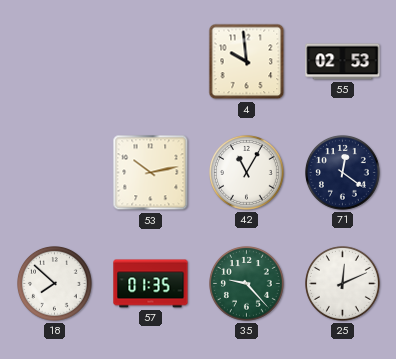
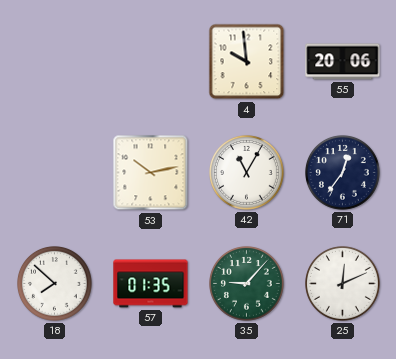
55: 02:53 -> 20:06
71: 12:21 -> 12:36
35: 9:23 -> 9:07
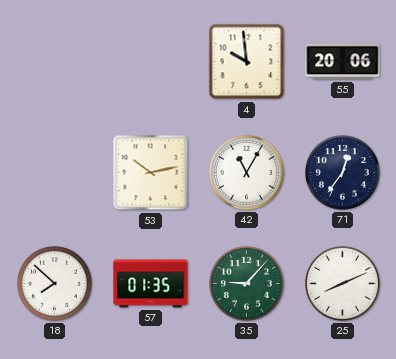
25: 12:11 -> 8:11
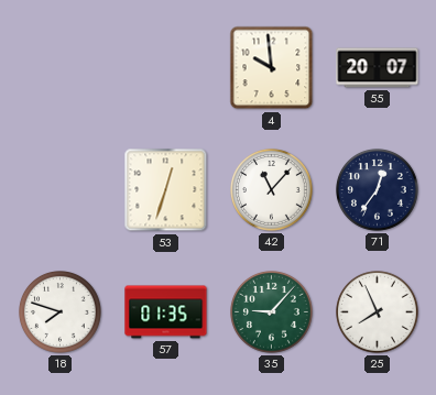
55: 20:06 -> 20:07
53: 10:13 -> 12:33
42: 11:05 -> 11:07
18: 7:52 -> 7:48
25: 8:11 -> 7:56
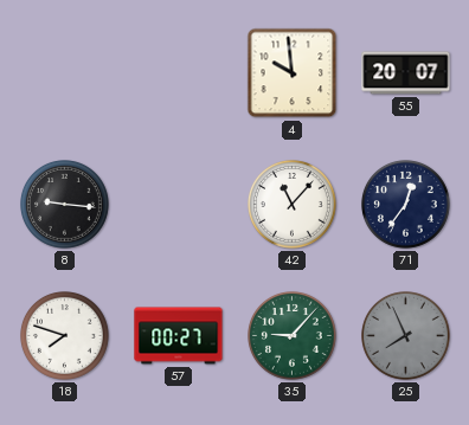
8: none -> 9:16
53: 12:33 -> none
57: 01:35 -> 00:27
25 dial: white -> grey
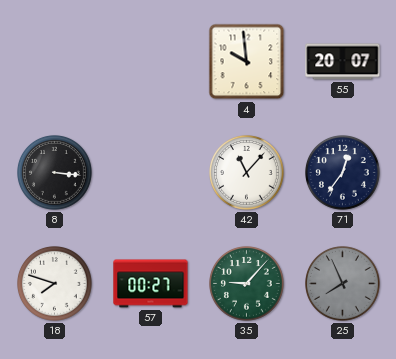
8: 9:16 -> 3:16
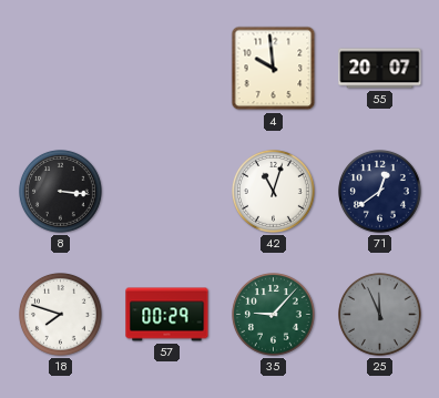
42: 11:07 -> 11:03
71: 12:36 -> 12:39
57: 00:27 -> 00:29
25: 7:56 -> 11:56
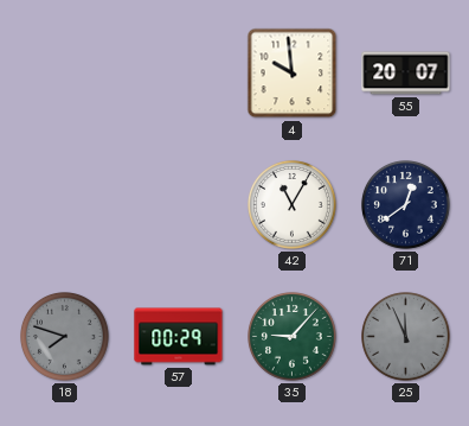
8: 3:16 -> none
42: 11:03 -> 11:05
18 dial: white -> grey
